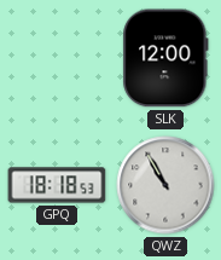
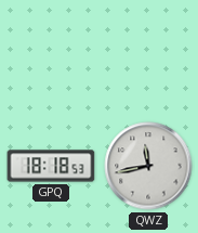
SLK: 12:00 -> none
QWZ: 10:55 -> 11:43
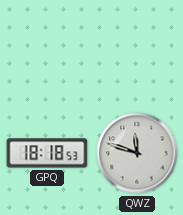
QWZ: 11:43 -> 11:48
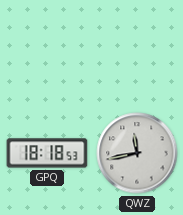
QWZ: 11:48 -> 11:43
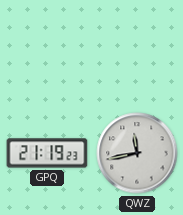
GPQ: 18:18 -> 21:19
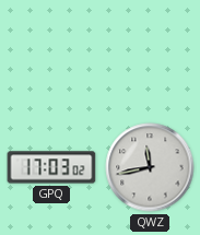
GPQ: 21:19 -> 17:03
